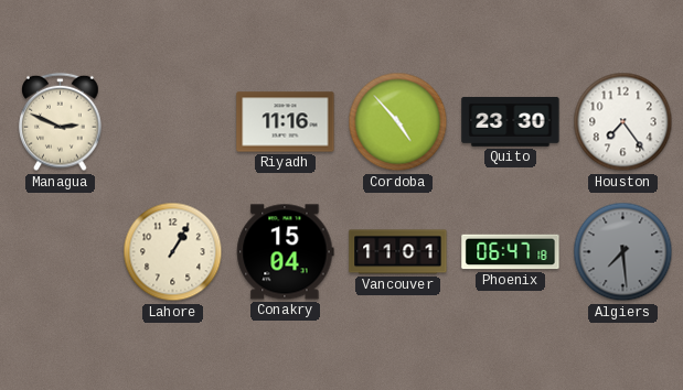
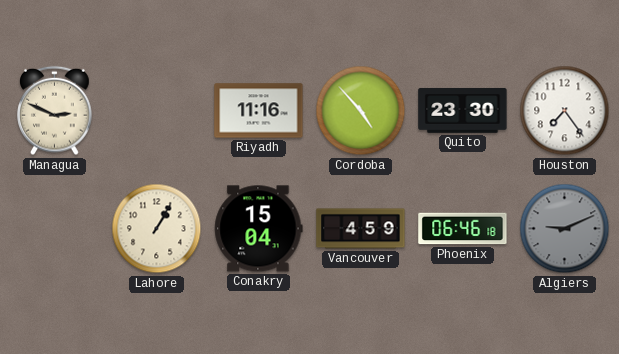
Vancouver: 11:01 -> 4:59
Phoenix: 06:47 -> 06:46
Algiers: 7:29 -> 9:11
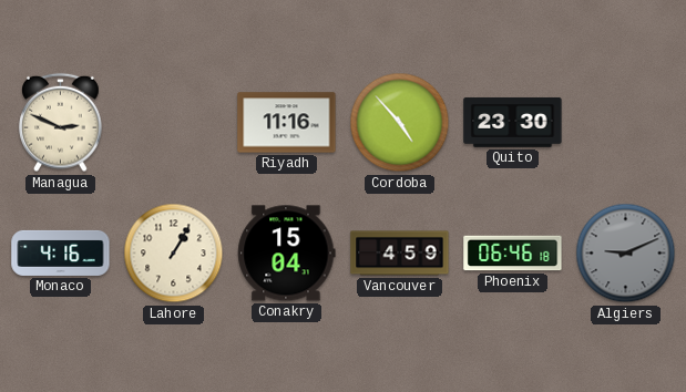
Houston: 7:24 -> none
Monaco: none -> 4:16
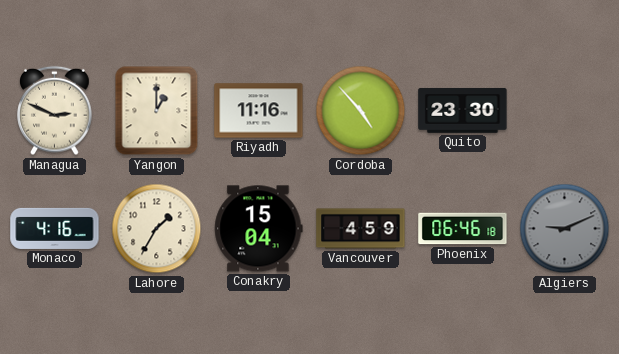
Yangon: none -> 1:00
Lahore: 1:05 -> 1:35
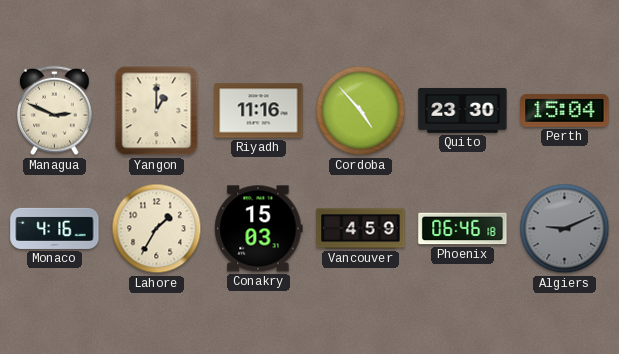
Perth: none -> 15:04
Conakry: 15:04 -> 15:03
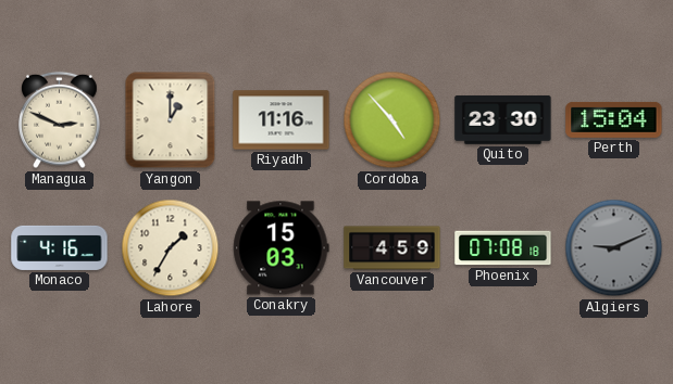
Phoenix: 06:46 -> 07:08
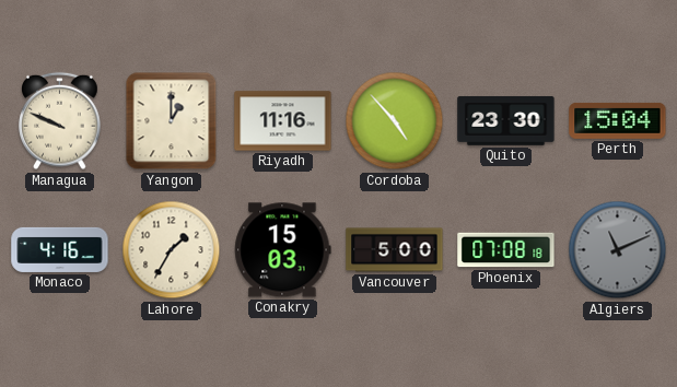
Managua: 2:49 -> 9:49
Vancouver: 4:59 -> 5:00
Algiers: 9:11 -> 11:11
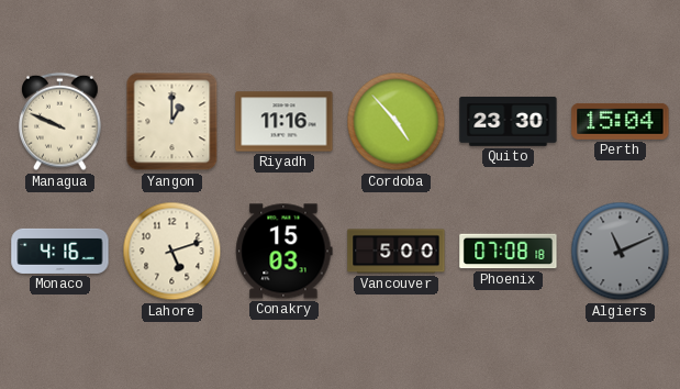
Lahore: 1:35 -> 5:12
